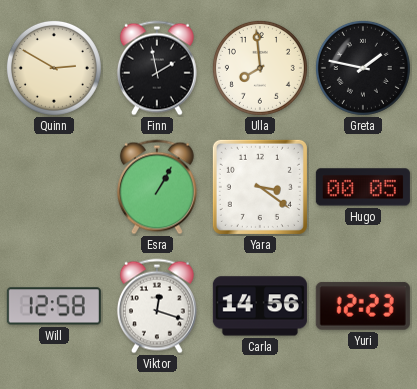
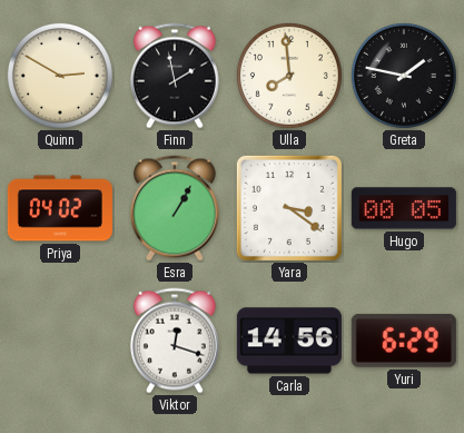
Priya: none -> 04:02
Will: 12:58 -> none
Yuri: 12:23 -> 6:29
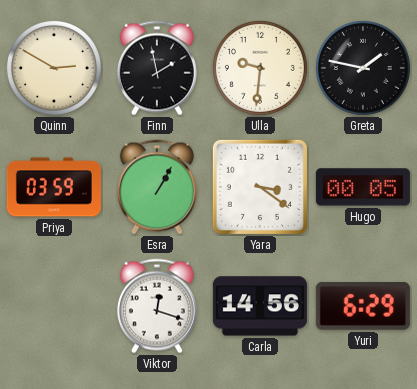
Ulla: 7:59 -> 9:31
Priya: 04:02 -> 03:59
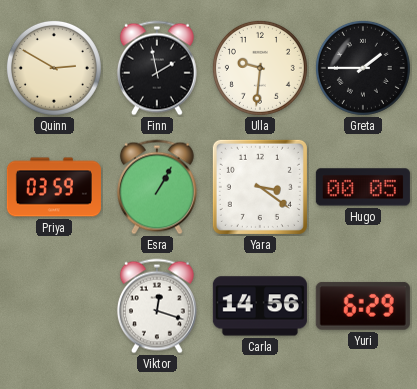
Greta: 1:47 -> 1:45
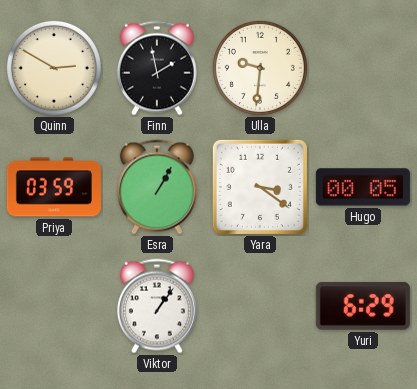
Greta: 1:45 -> none
Viktor: 12:18 -> 1:06
Carla: 14:56 -> none
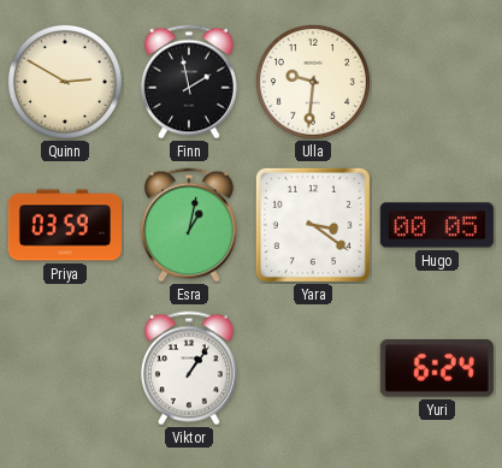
Esra: 1:05 -> 1:02
Yuri: 6:29 -> 6:24
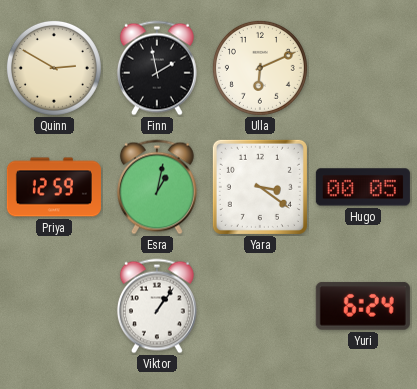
Ulla: 9:31 -> 6:11
Priya: 03:59 -> 12:59
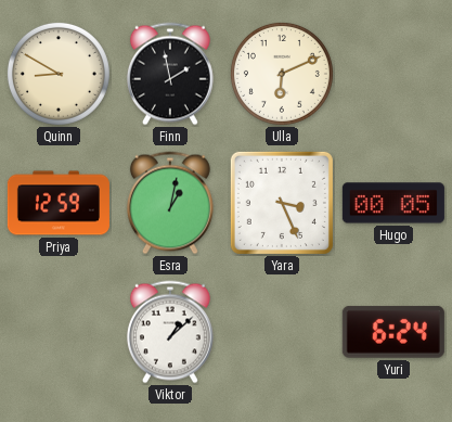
Quinn: 2:50 -> 8:50
Yara: 3:21 -> 3:26
Viktor: 1:06 -> 1:08
